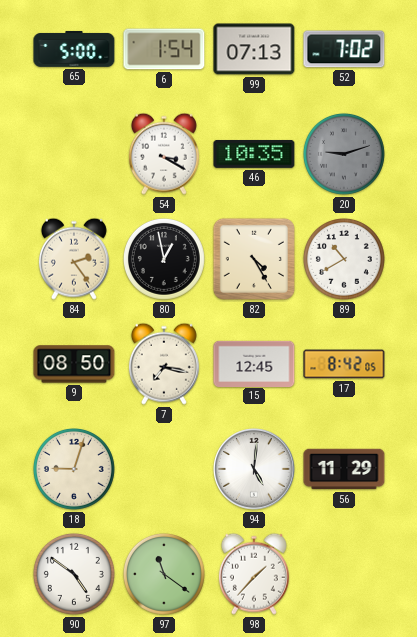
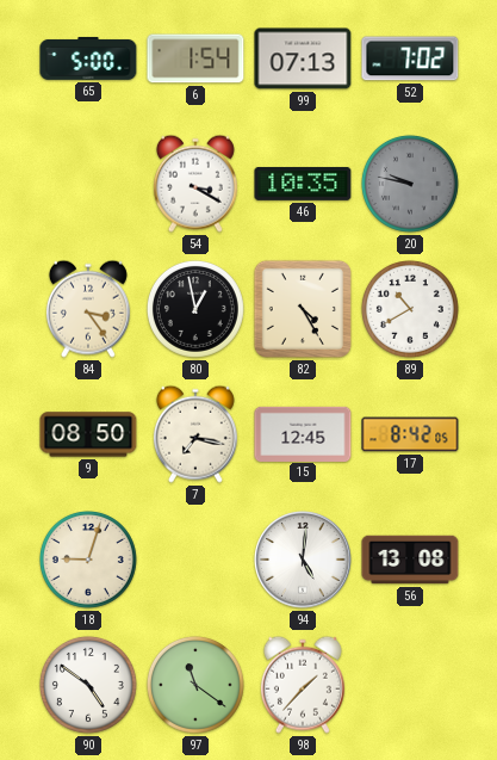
20: 9:12 -> 9:47
84: 2:24 -> 3:24
56: 11:29 -> 13:08
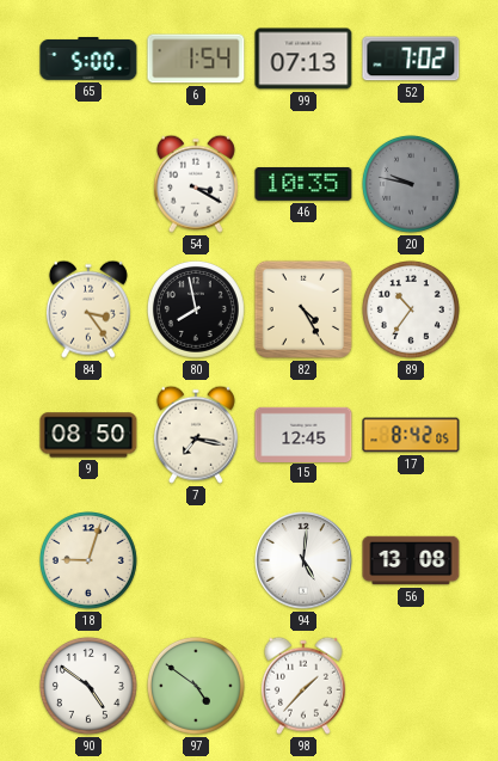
80: 12:58 -> 7:58
89: 10:40 -> 10:36
97: 11:21 -> 4:51
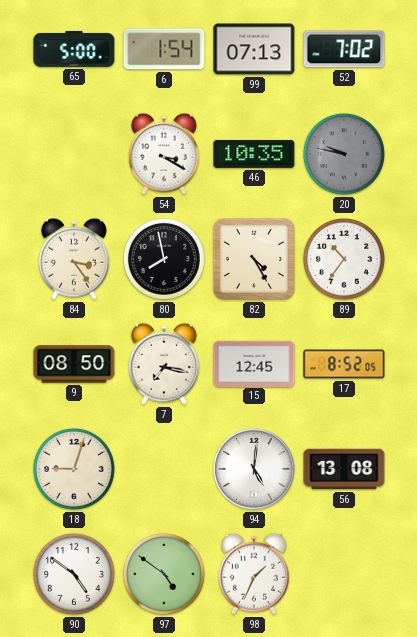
17: 8:42 -> 8:52
98: 1:37 -> 1:34
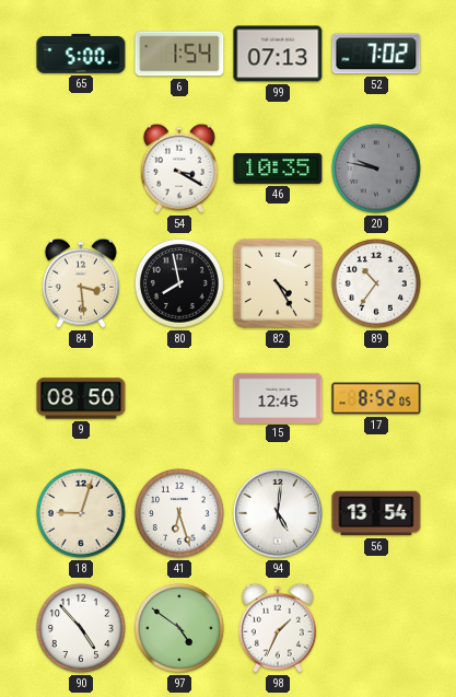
84: 3:24 -> 3:29
7: 7:17 -> none
41: none -> 6:27
56: 13:08 -> 13:54
90: 4:51 -> 4:53
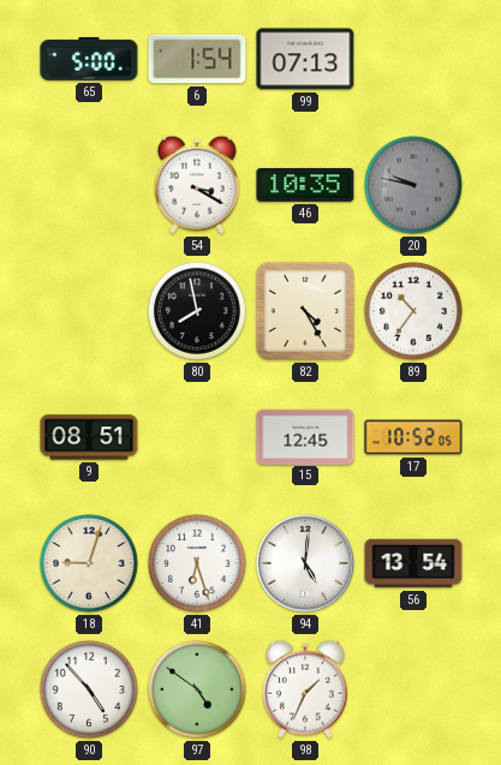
52: 7:02 -> none
84: 3:29 -> none
9: 08:50 -> 08:51
17: 8:52 -> 10:52
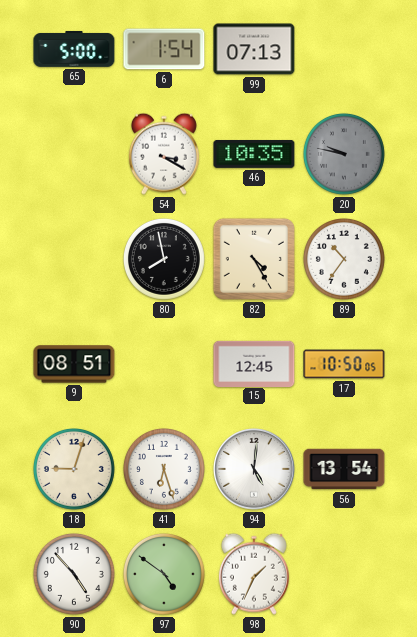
17: 10:52 -> 10:50
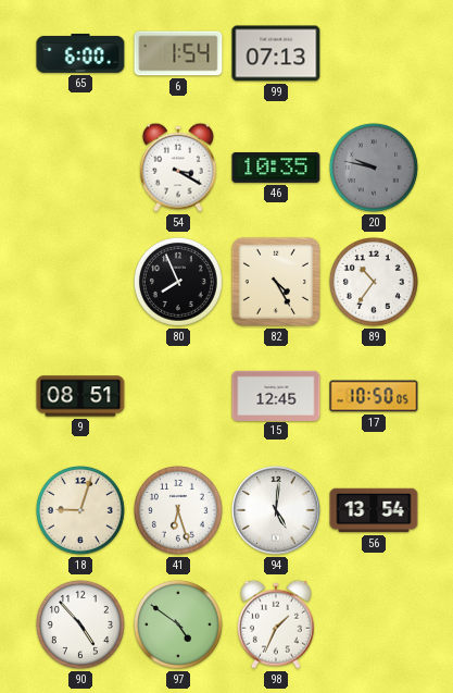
65: 5:00 -> 6:00
80: 7:58 -> 7:56
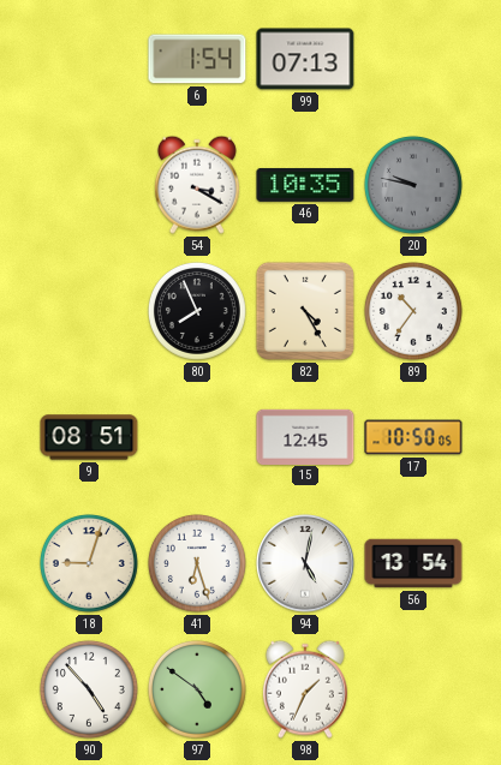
65: 6:00 -> none
94: 5:01 -> 5:02
